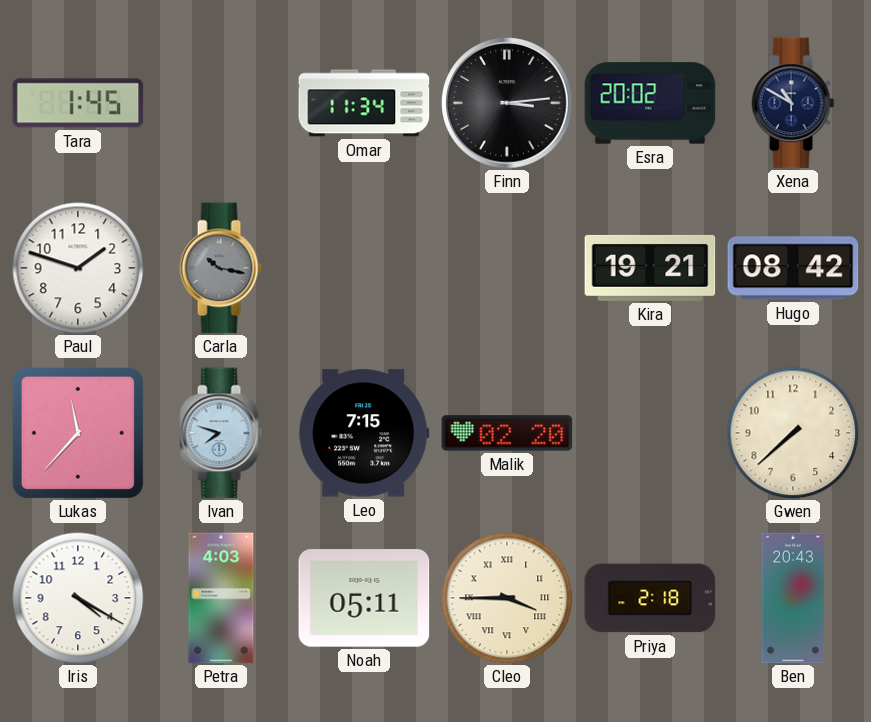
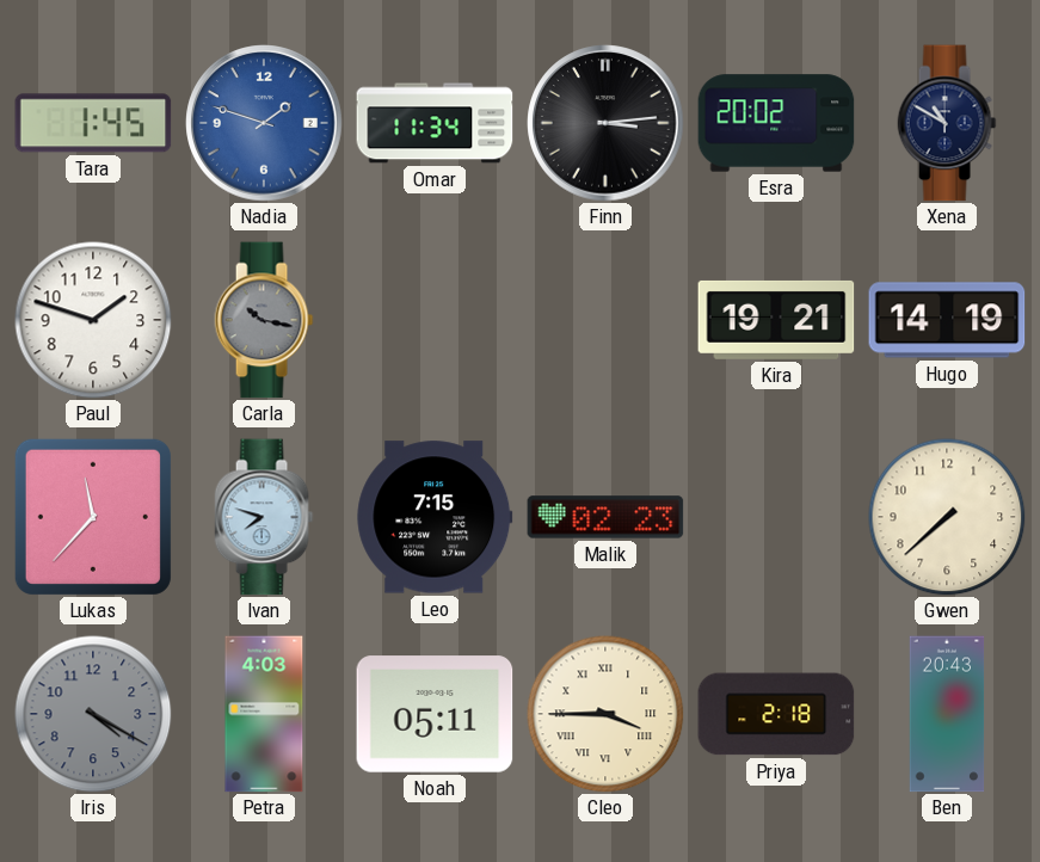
Nadia: none -> 1:48
Hugo: 08:42 -> 14:19
Malik: 02:20 -> 02:23
Iris dial: white -> grey
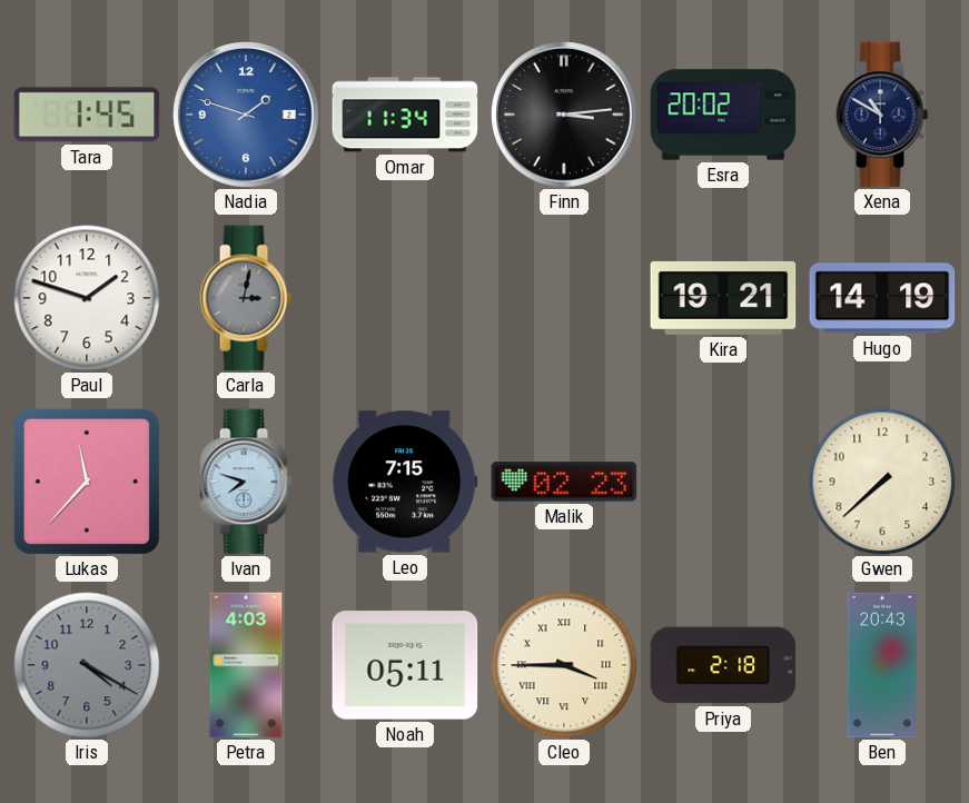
Carla: 10:17 -> 3:02
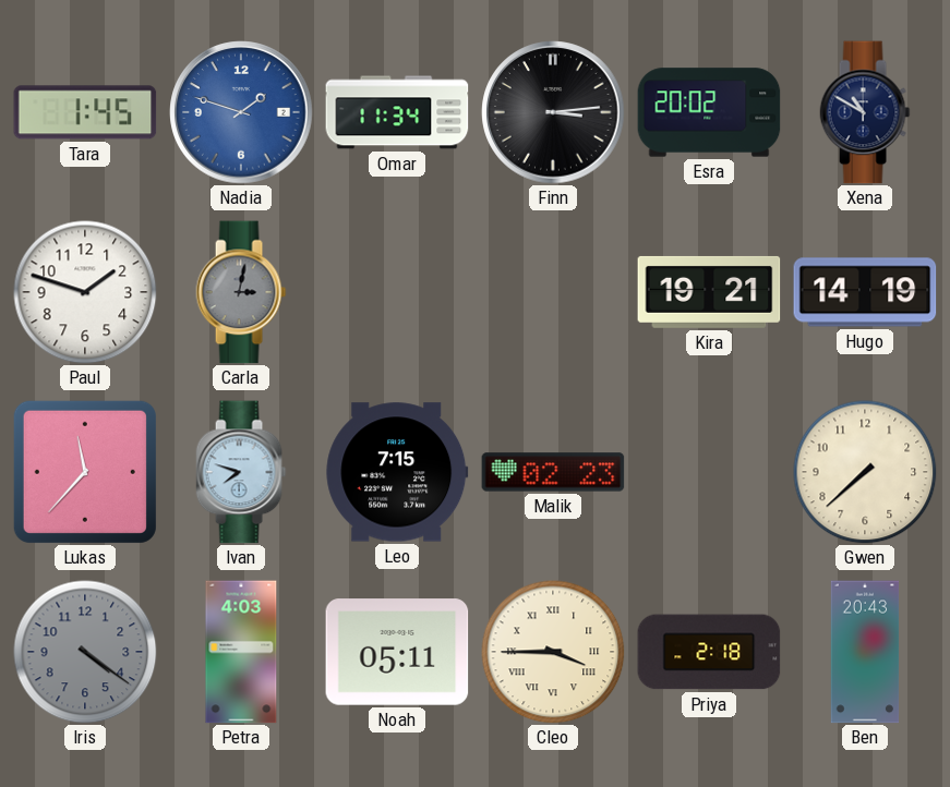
Iris: 4:20 -> 4:21
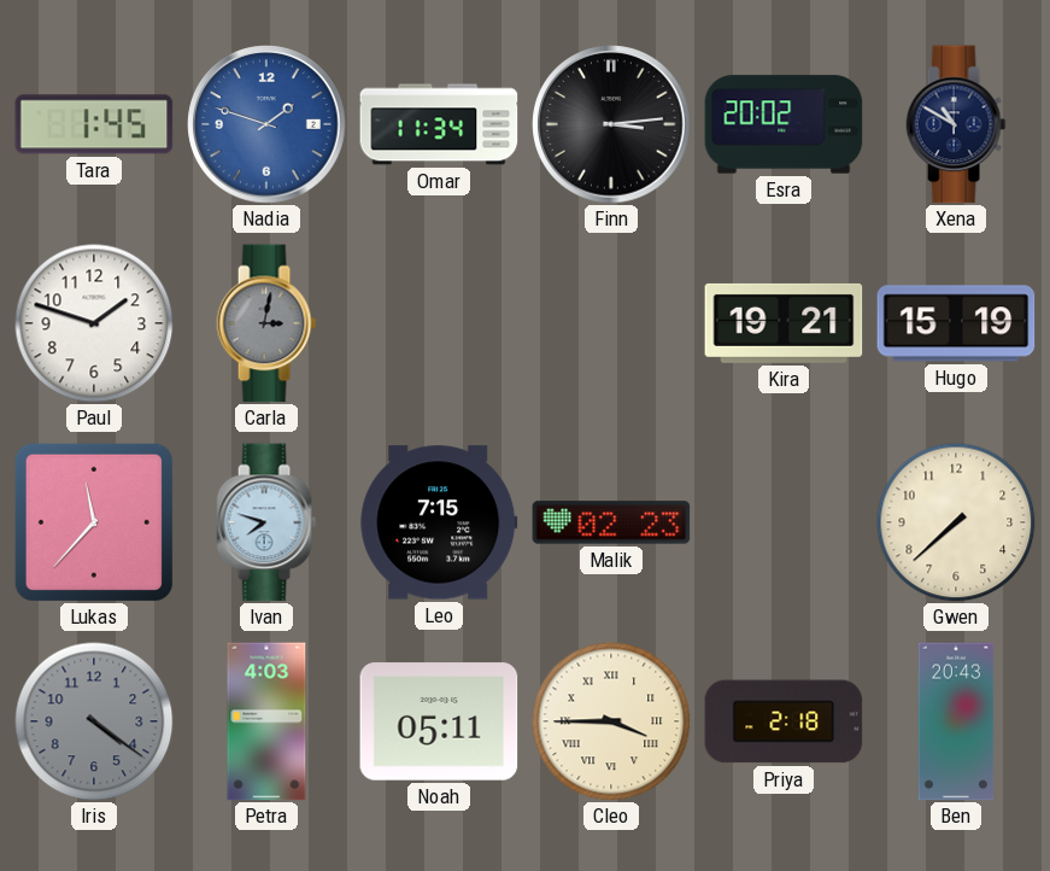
Hugo: 14:19 -> 15:19
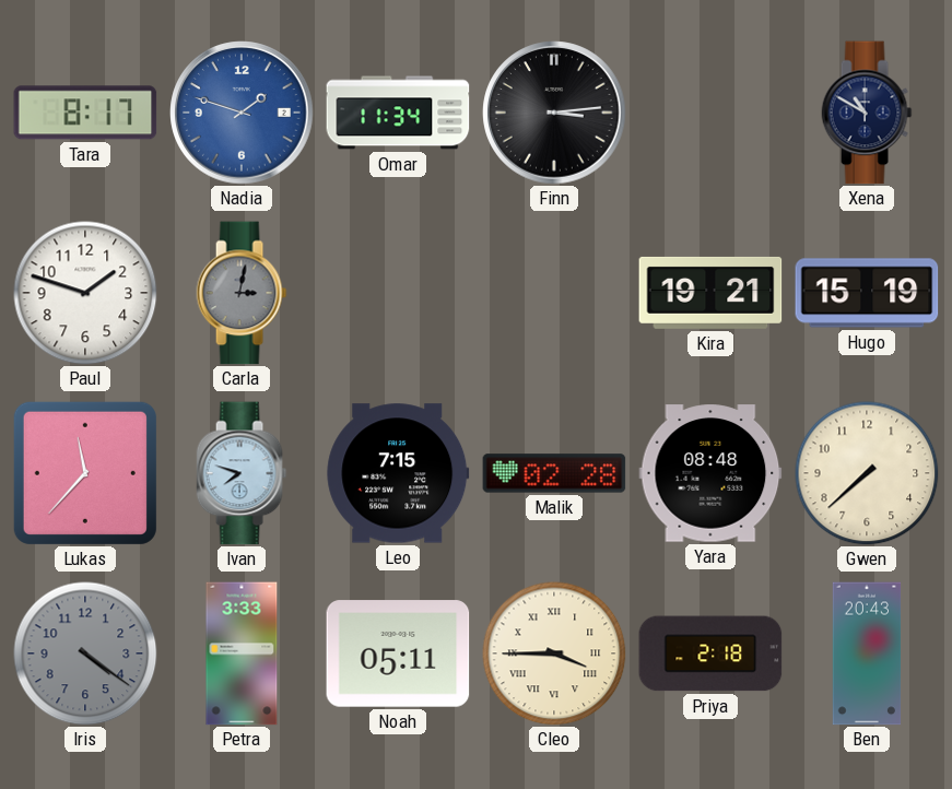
Tara: 1:45 -> 8:17
Esra: 20:02 -> none
Malik: 02:23 -> 02:28
Yara: none -> 08:48
Petra: 4:03 -> 3:33
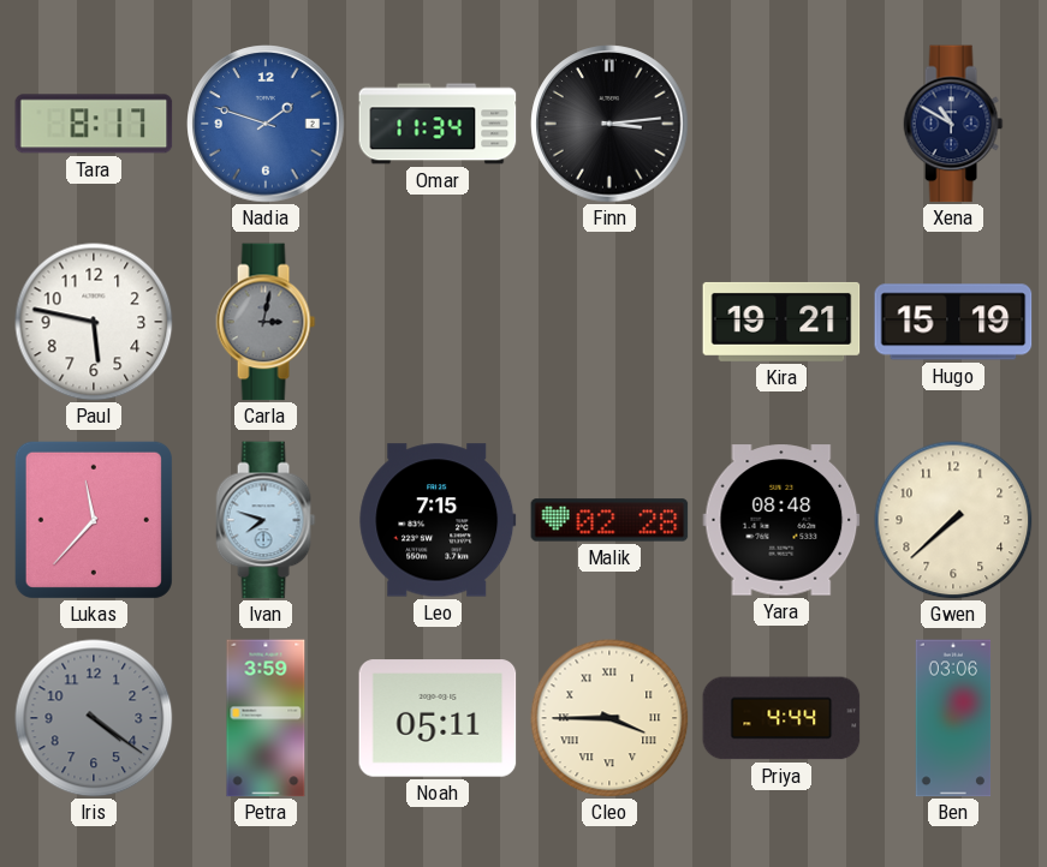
Paul: 1:48 -> 5:47
Petra: 3:33 -> 3:59
Priya: 2:18 -> 4:44
Ben: 20:43 -> 03:06
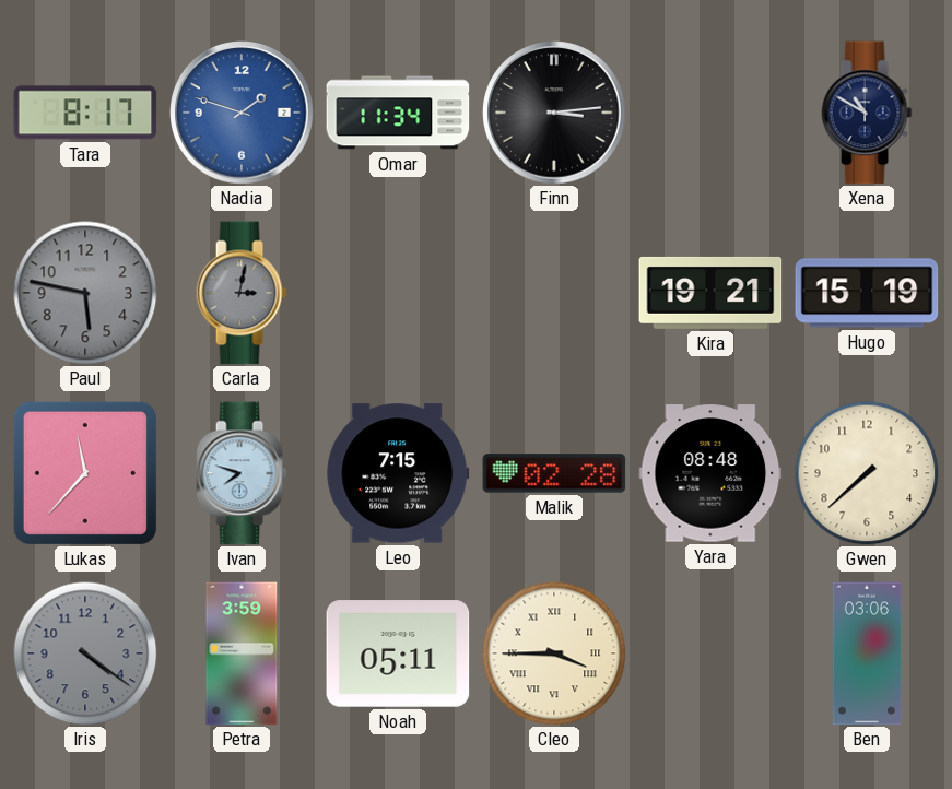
Paul dial: white -> grey
Priya: 4:44 -> none
